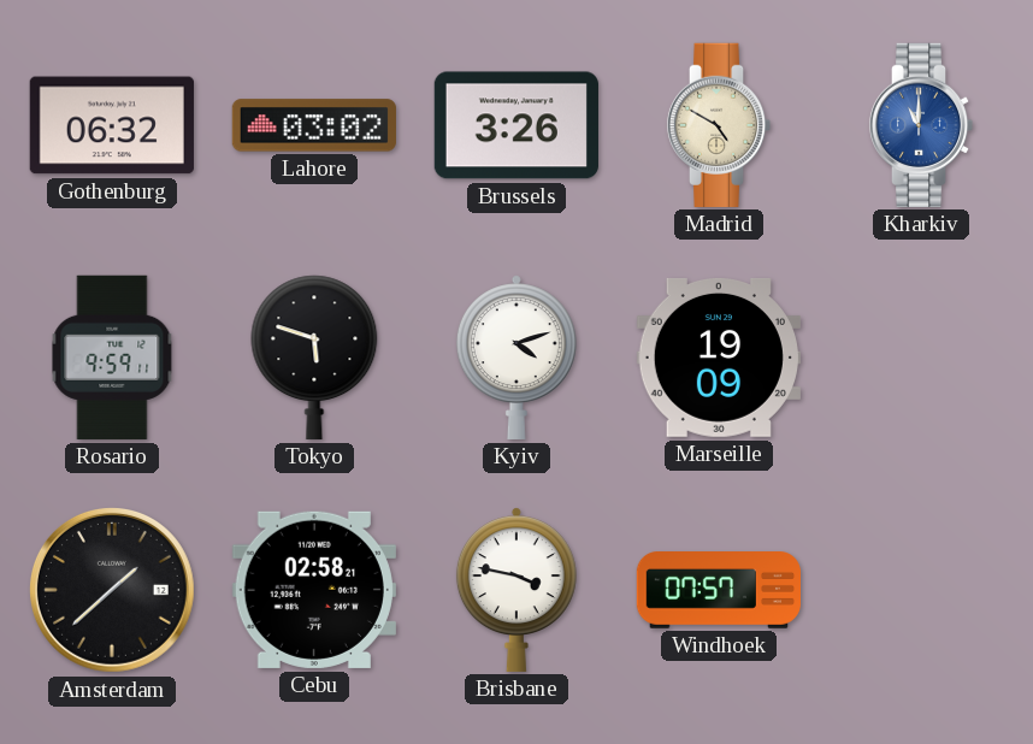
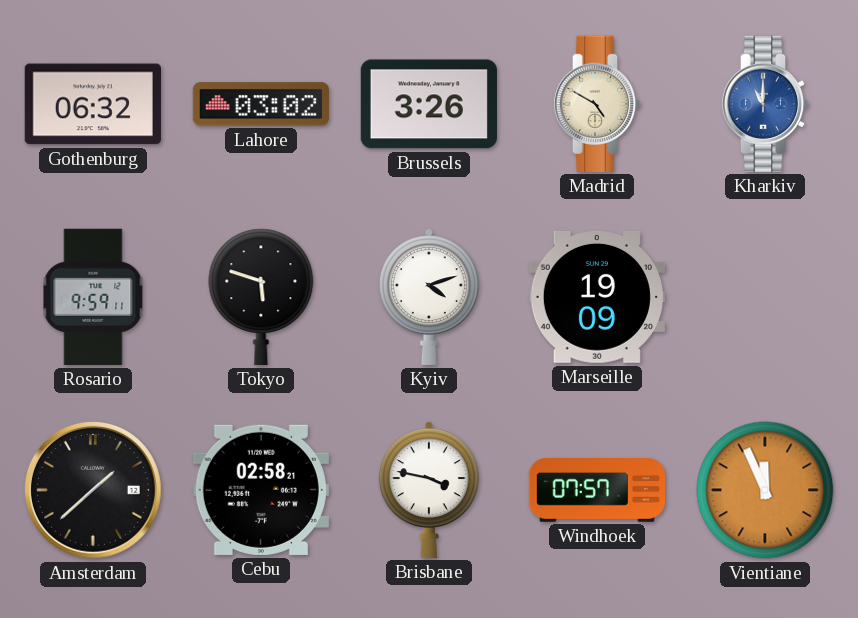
Vientiane: none -> 11:56
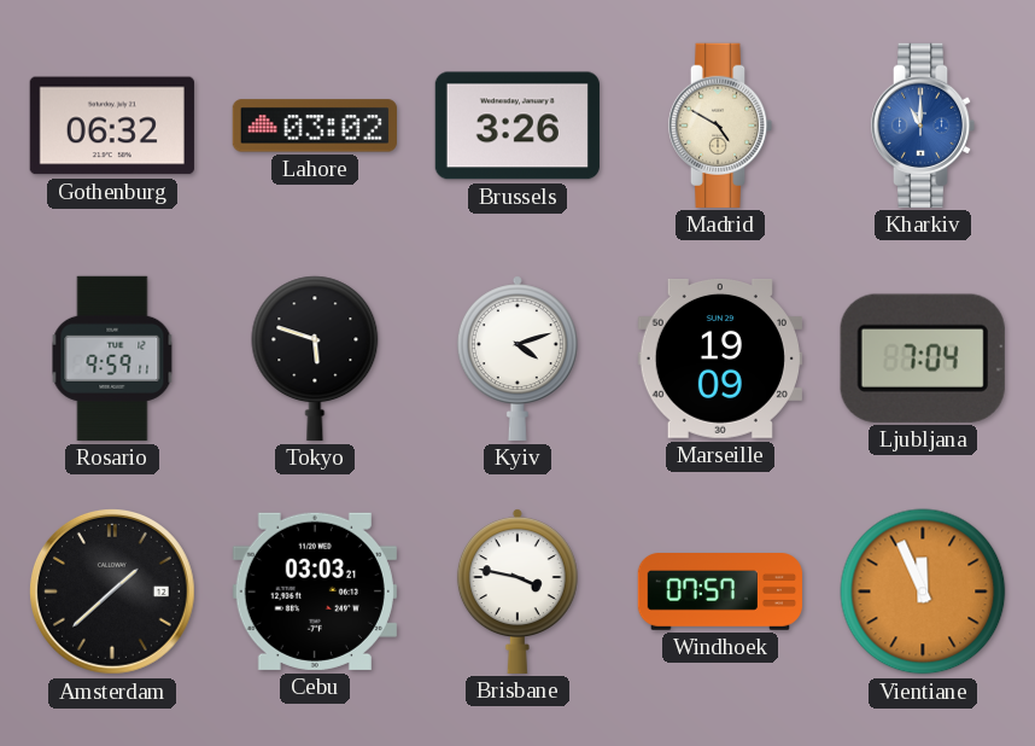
Ljubljana: none -> 7:04
Cebu: 02:58 -> 03:03
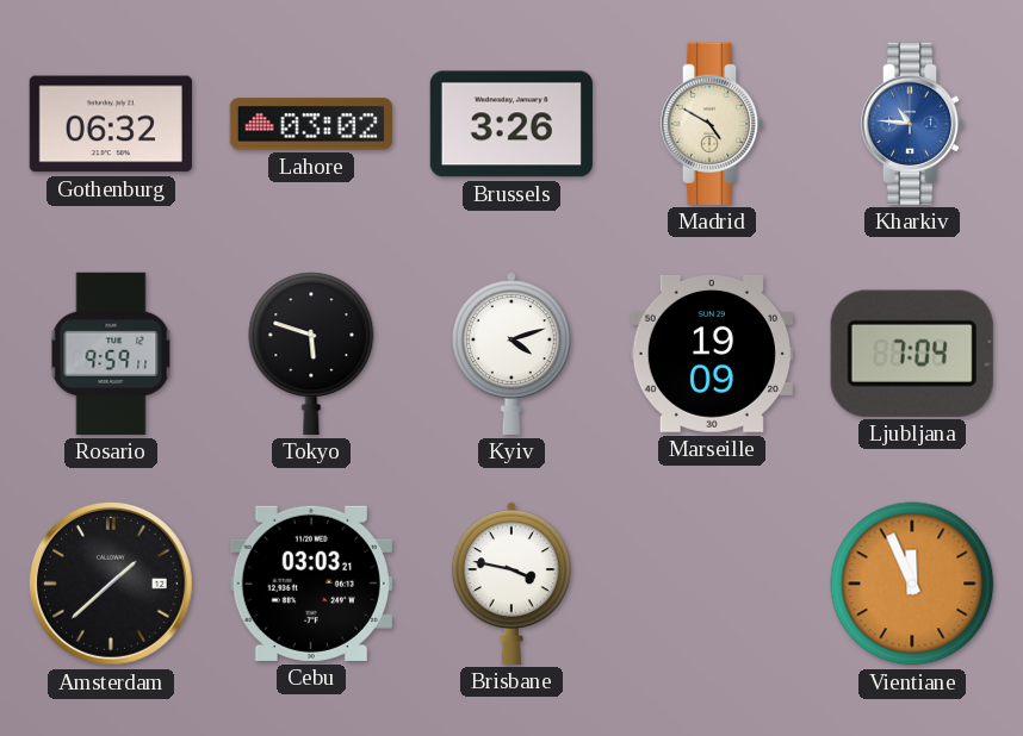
Kharkiv: 11:00 -> 10:46
Windhoek: 07:57 -> none
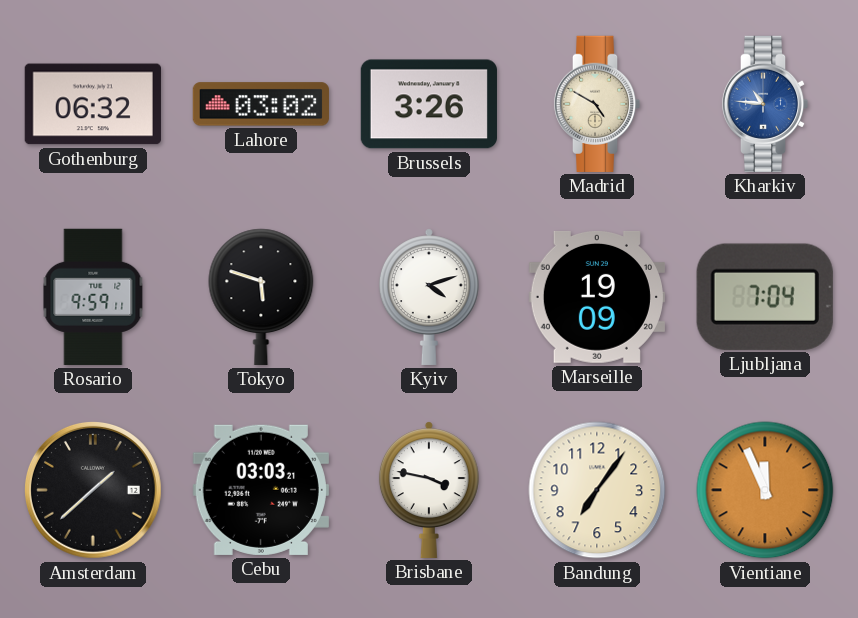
Bandung: none -> 7:06
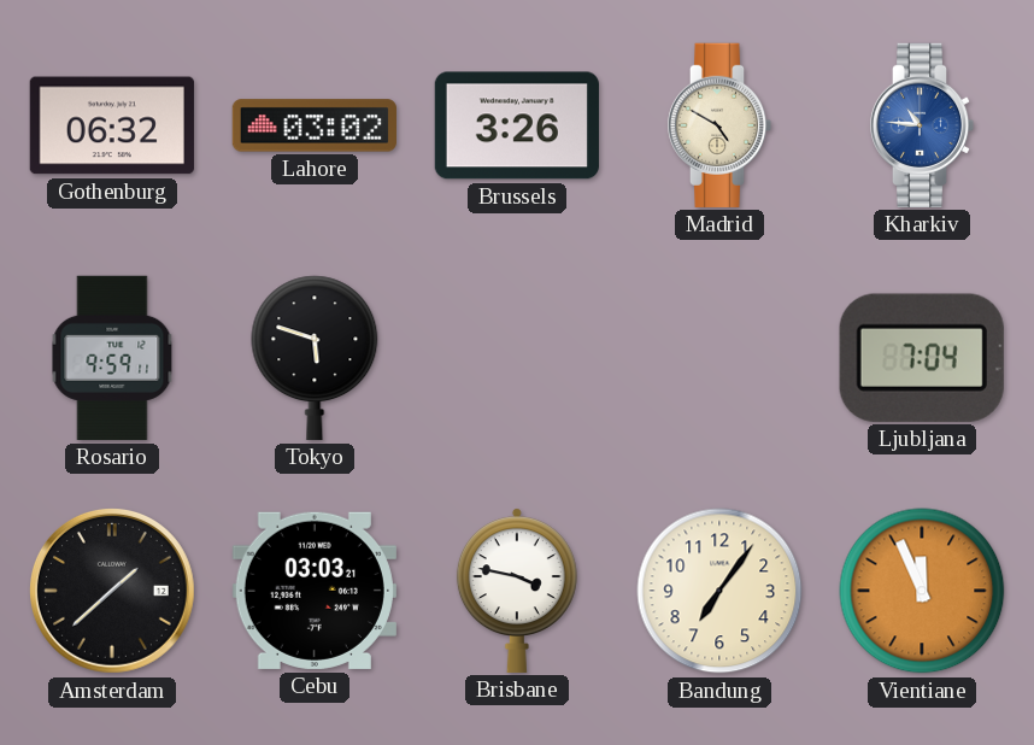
Kyiv: 4:12 -> none
Marseille: 19:09 -> none
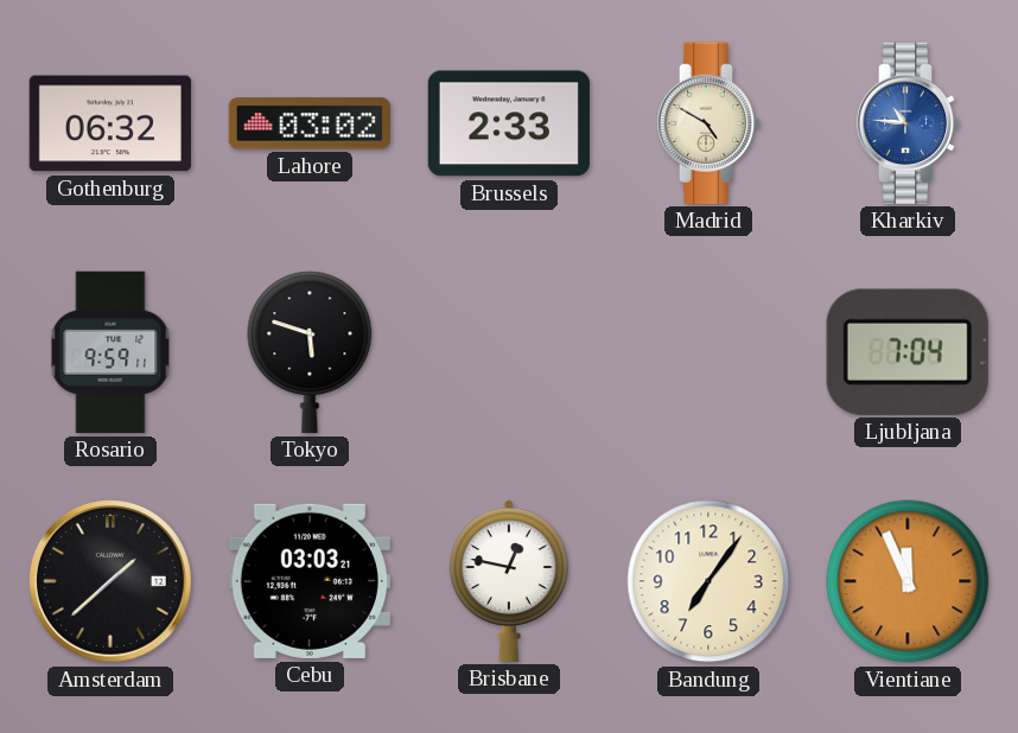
Brussels: 3:26 -> 2:33
Brisbane: 3:47 -> 12:47
